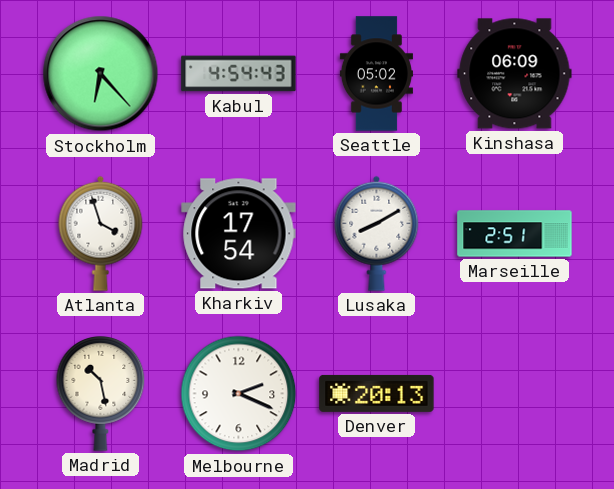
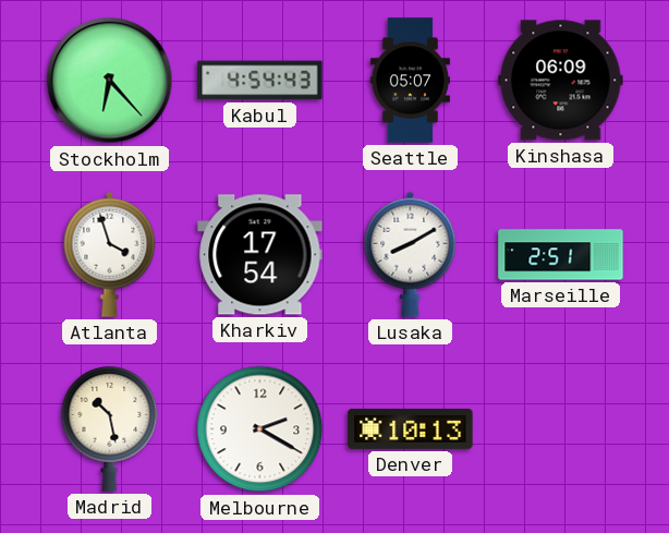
Seattle: 05:02 -> 05:07
Melbourne: 2:19 -> 2:20
Denver: 20:13 -> 10:13
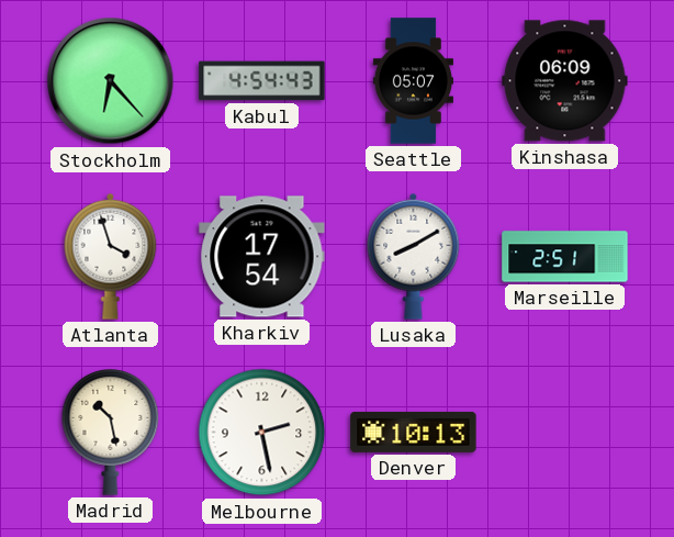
Melbourne: 2:20 -> 2:28
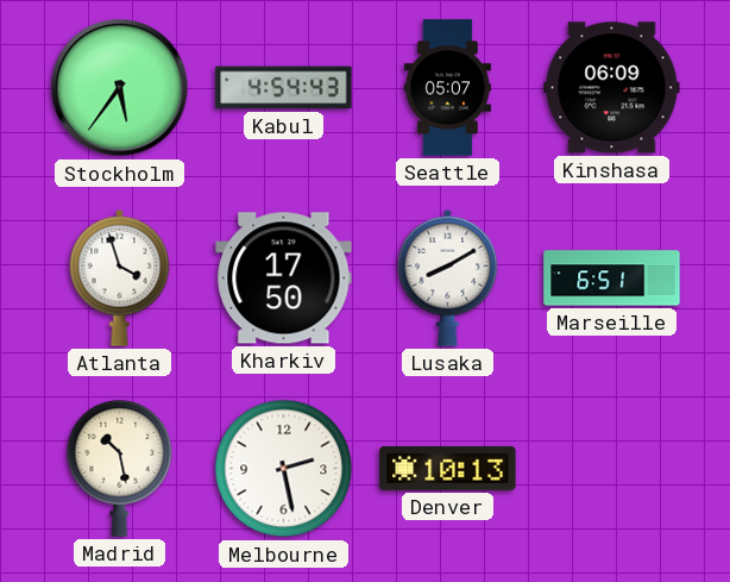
Stockholm: 6:23 -> 5:36
Kharkiv: 17:54 -> 17:50
Marseille: 2:51 -> 6:51
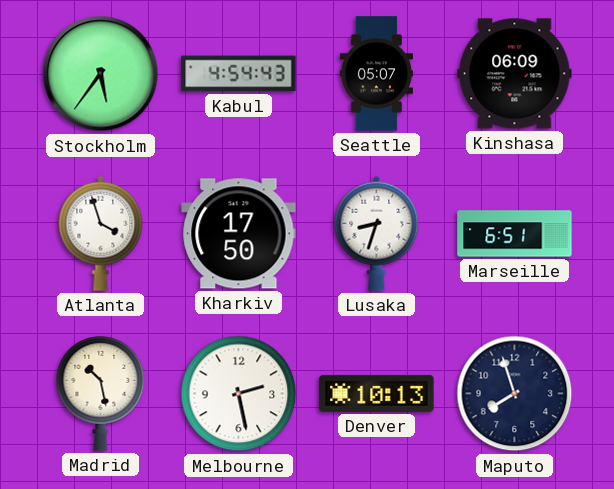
Lusaka: 8:10 -> 8:33
Maputo: none -> 7:57
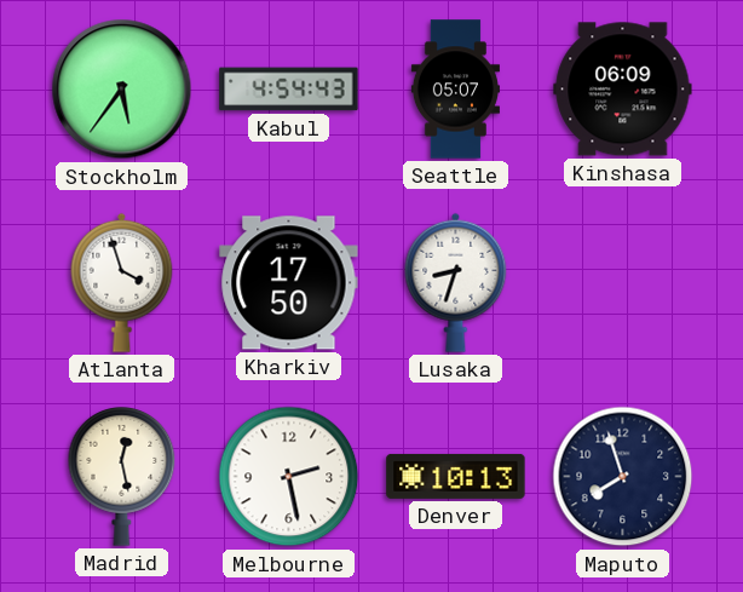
Marseille: 6:51 -> none
Madrid: 10:28 -> 12:28
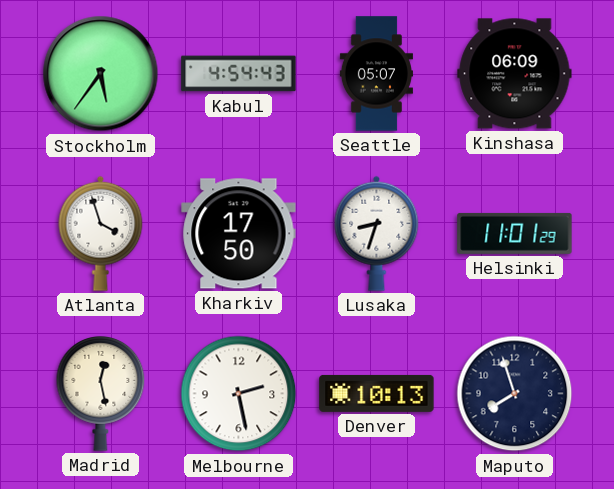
Helsinki: none -> 11:01
